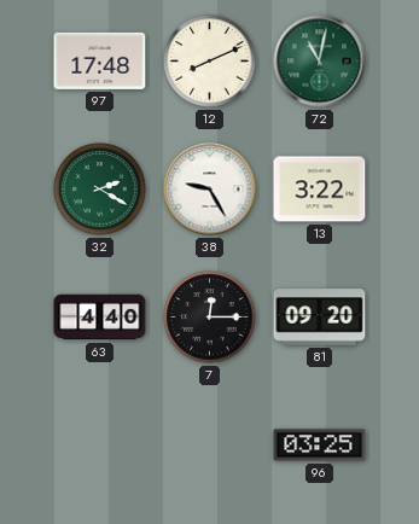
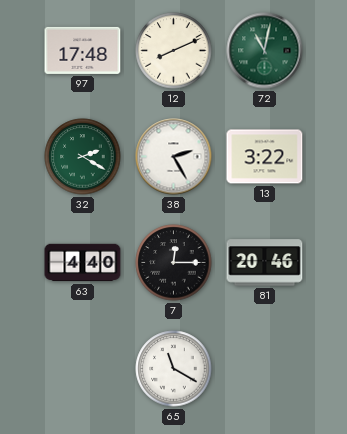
38: 9:25 -> 2:25
81: 09:20 -> 20:46
65: none -> 11:20
96: 03:25 -> none
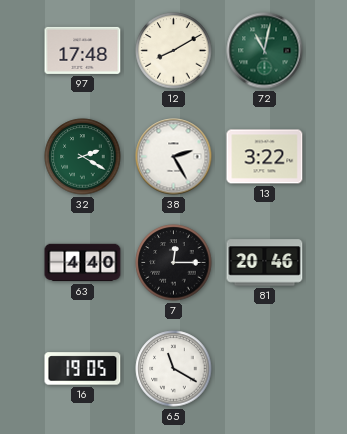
12: 8:11 -> 8:10
16: none -> 19:05
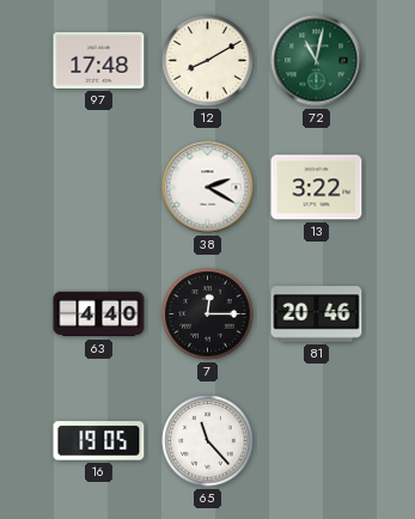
32: 2:20 -> none
38: 2:25 -> 2:20
65: 11:20 -> 11:23
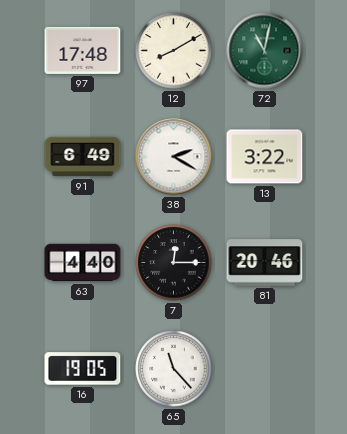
91: none -> 6:49
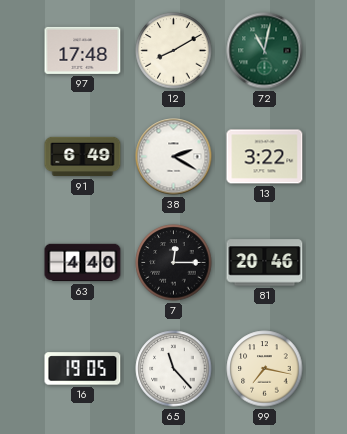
99: none -> 7:17
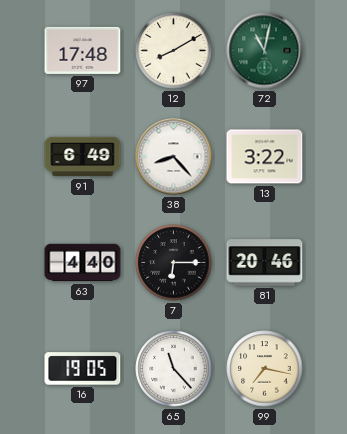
38: 2:20 -> 8:23
7: 12:15 -> 6:15
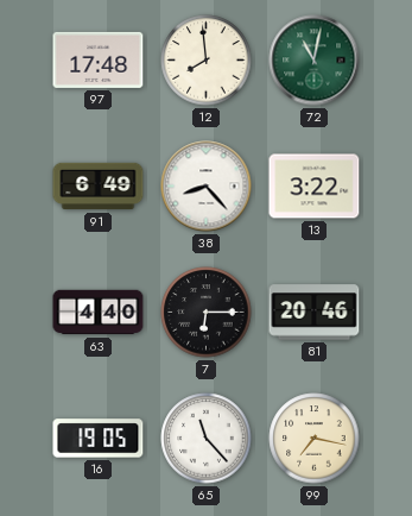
12: 8:10 -> 7:59
